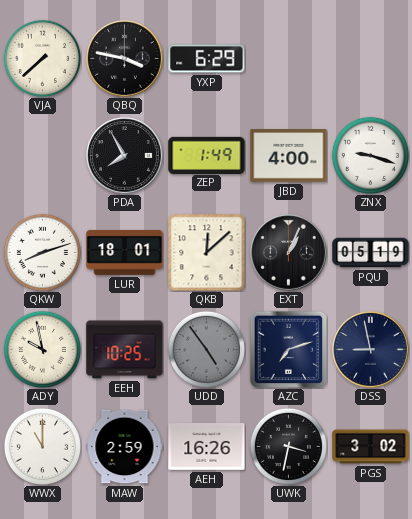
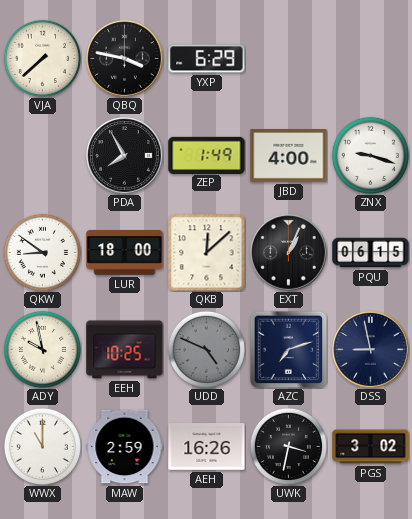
QKW: 8:12 -> 8:51
LUR: 18:01 -> 18:00
PQU: 05:19 -> 06:15
UDD: 4:54 -> 4:49
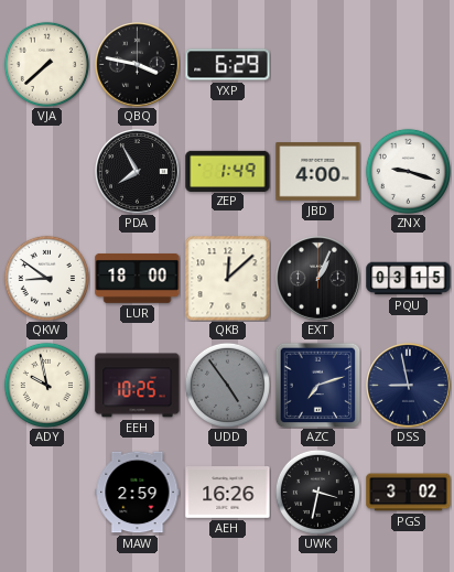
PQU: 06:15 -> 03:15
UDD: 4:49 -> 4:54
WWX: 11:00 -> none
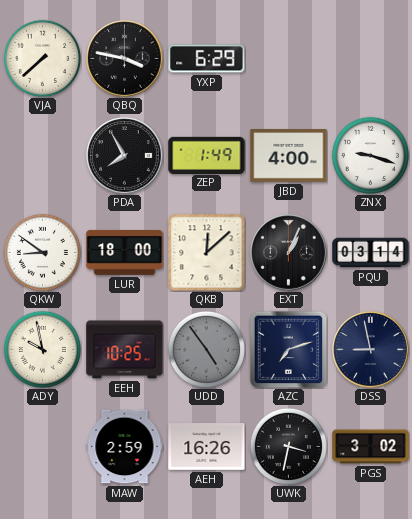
PQU: 03:15 -> 03:14
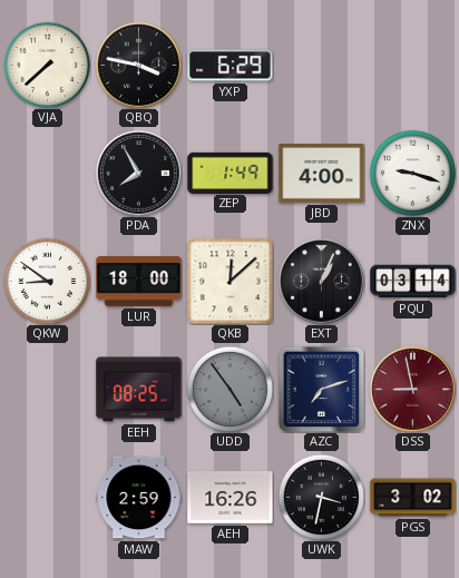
ADY: 9:58 -> none
EEH: 10:25 -> 08:25
DSS dial: navy -> burgundy
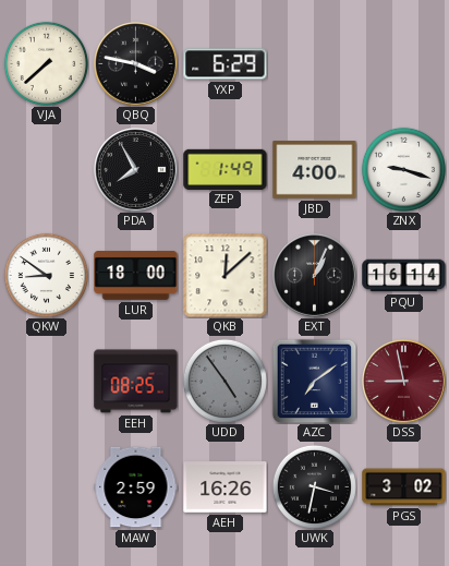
PQU: 03:14 -> 16:14
AZC: 7:12 -> 7:09
